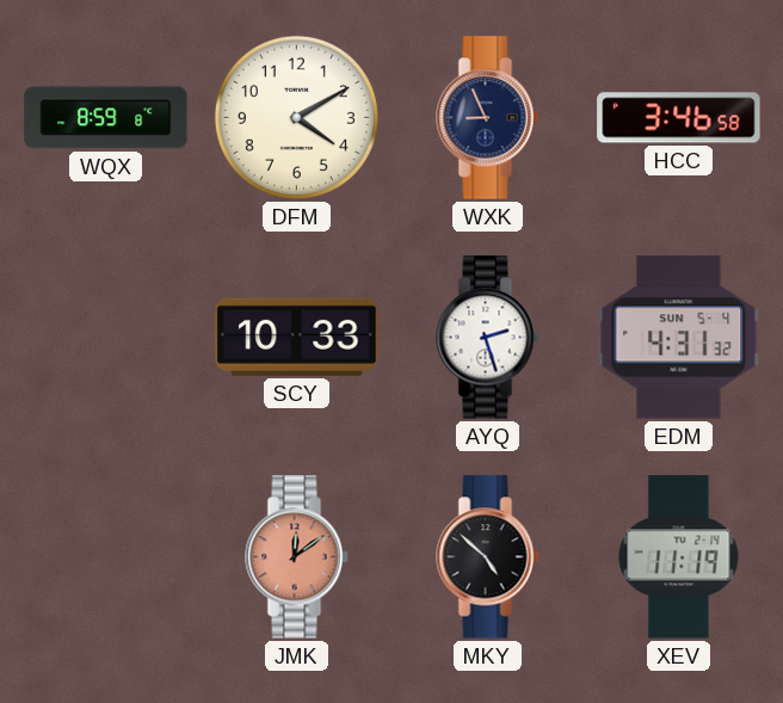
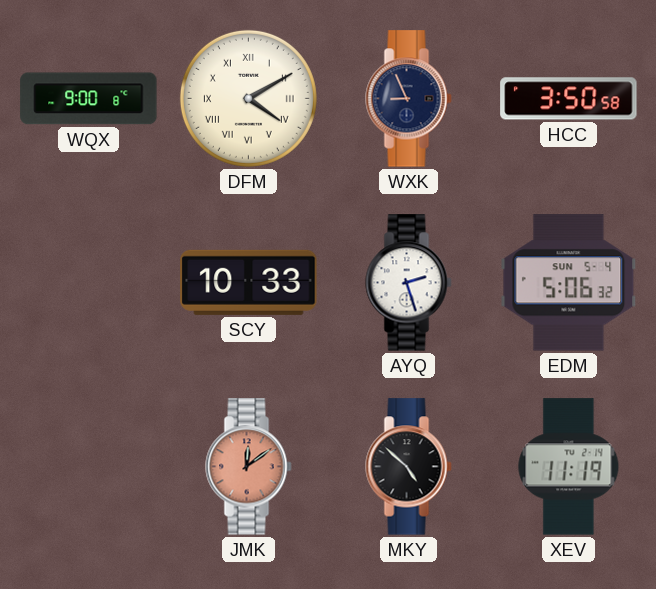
WQX: 8:59 -> 9:00
DFM numerals: Arabic -> Roman
HCC: 3:46 -> 3:50
EDM: 4:31 -> 5:06
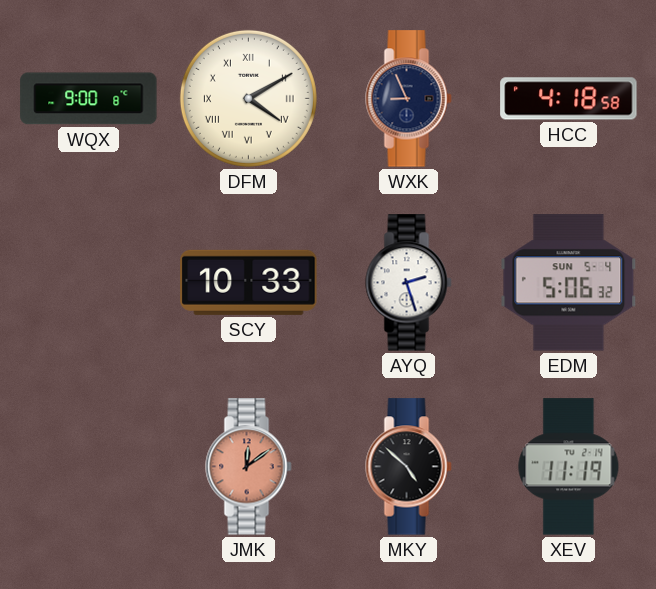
HCC: 3:50 -> 4:18
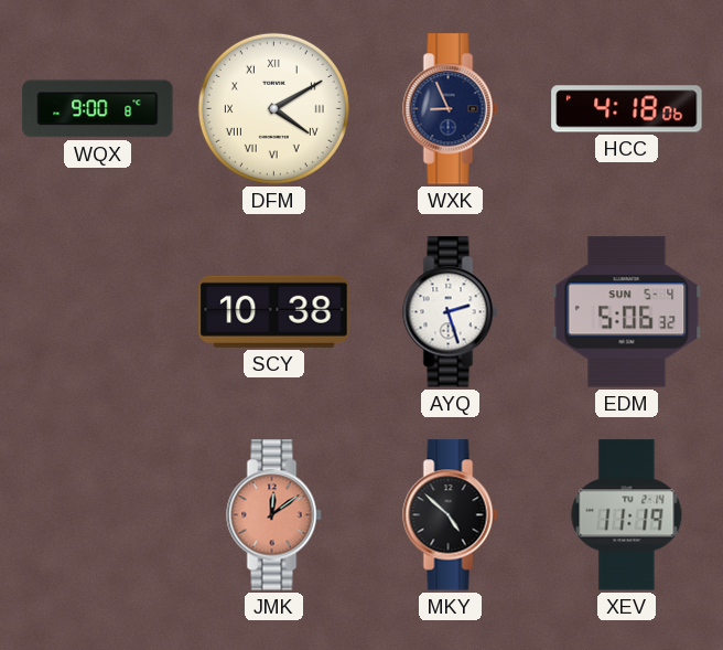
HCC: 4:18:58 -> 4:18:06
SCY: 10:33 -> 10:38
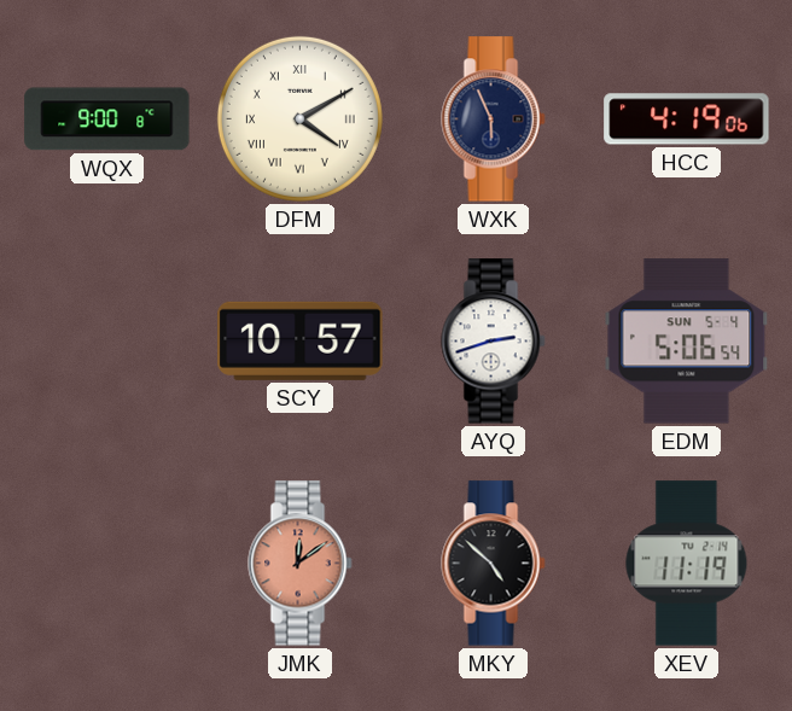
WXK: 8:56 -> 5:56
HCC: 4:18 -> 4:19
SCY: 10:38 -> 10:57
AYQ: 2:27 -> 2:42
EDM: 5:06:32 -> 5:06:54
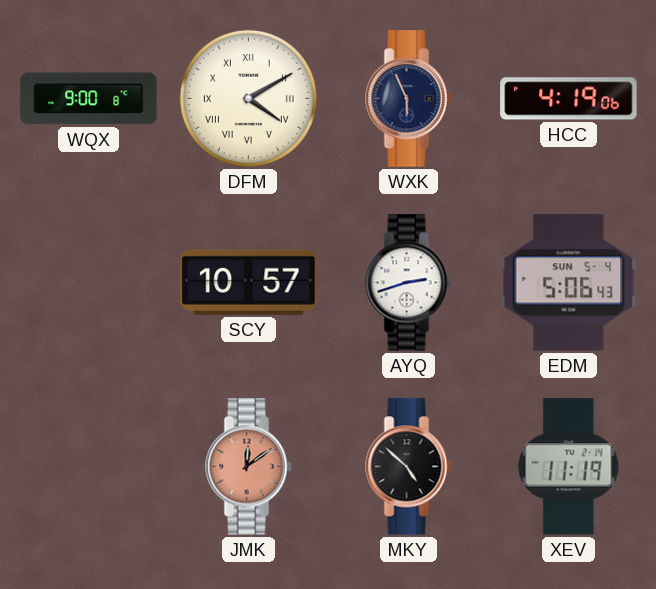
EDM: 5:06:54 -> 5:06:43
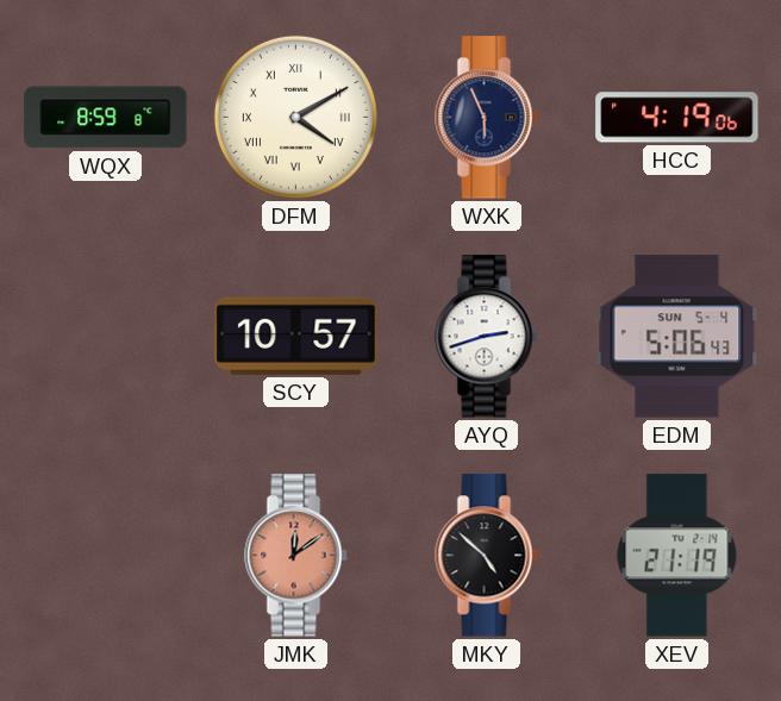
WQX: 9:00 -> 8:59
XEV: 11:19 -> 21:19
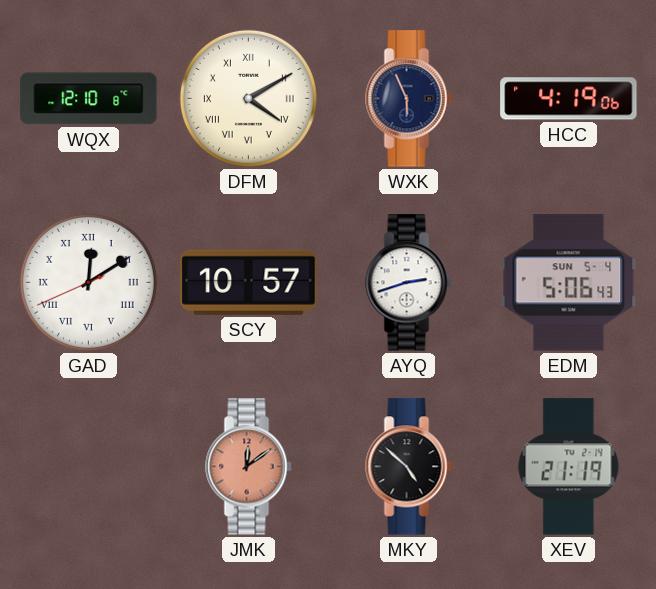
WQX: 8:59 -> 12:10
GAD: none -> 12:09
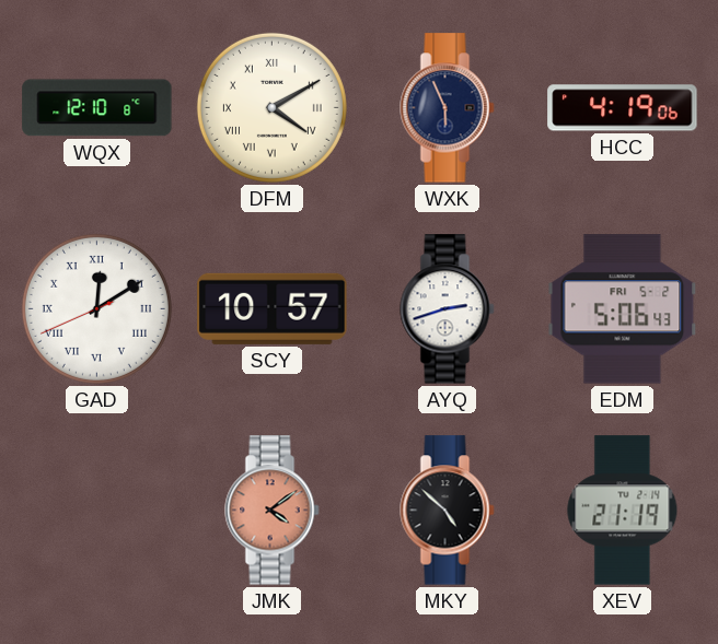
EDM date: SUN 5-4 -> FRI 5-2
JMK: 12:09 -> 4:09
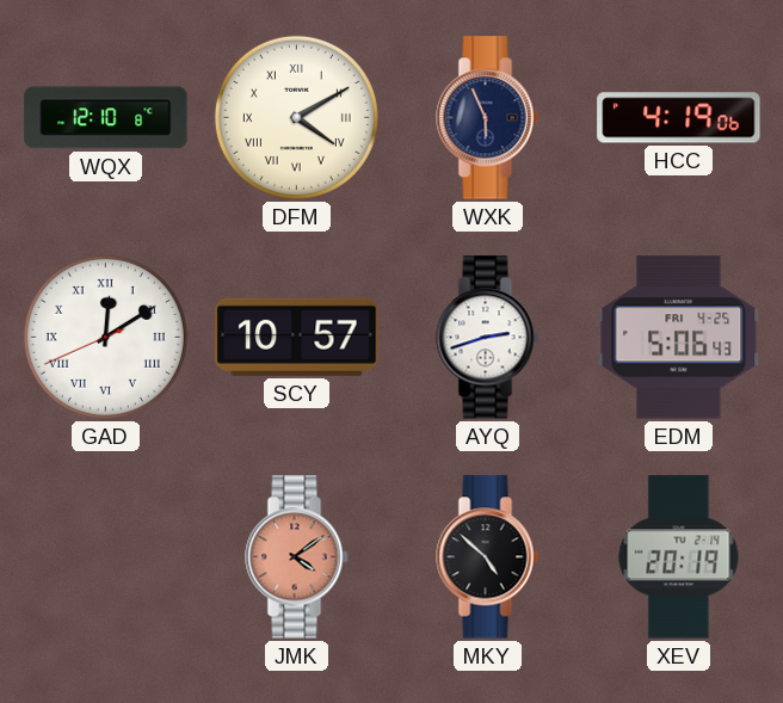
EDM date: FRI 5-2 -> FRI 4-25
XEV: 21:19 -> 20:19
